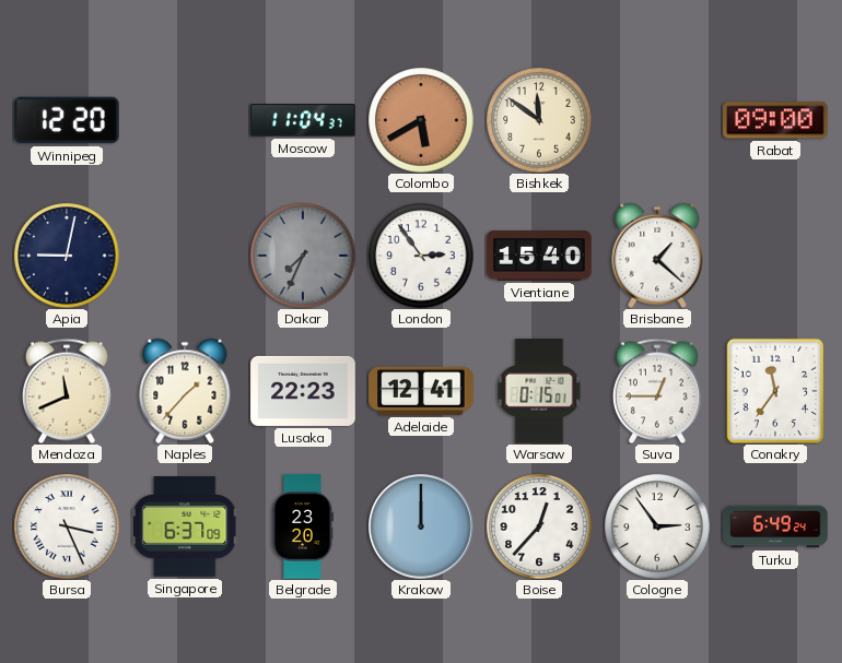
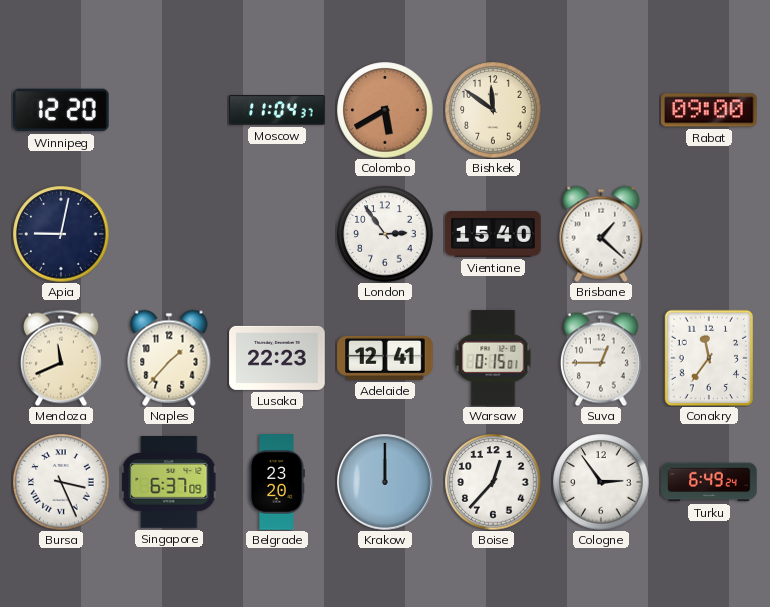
Dakar: 7:34 -> none
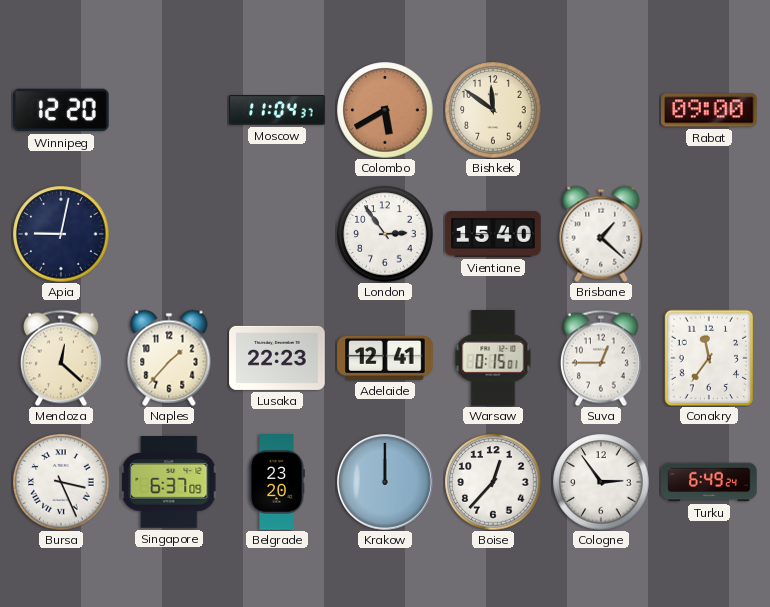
Mendoza: 11:41 -> 12:22
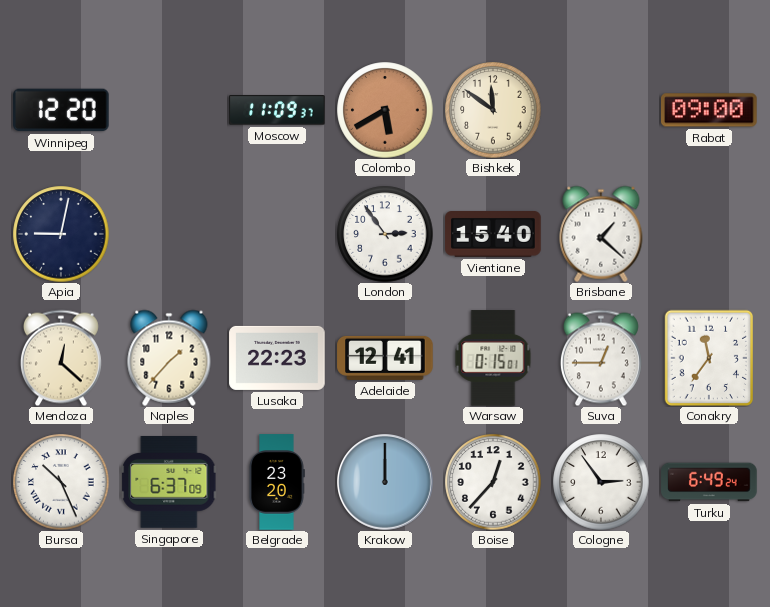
Moscow: 11:04 -> 11:09
Bursa: 3:26 -> 10:26
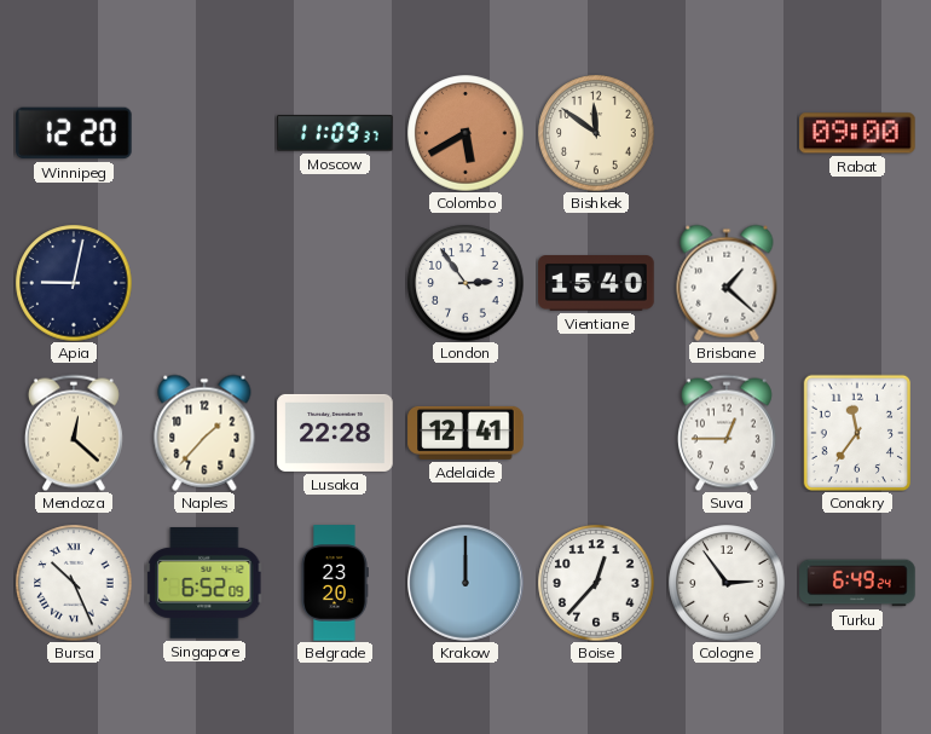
Lusaka: 22:23 -> 22:28
Warsaw: 0:15 -> none
Singapore: 6:37 -> 6:52
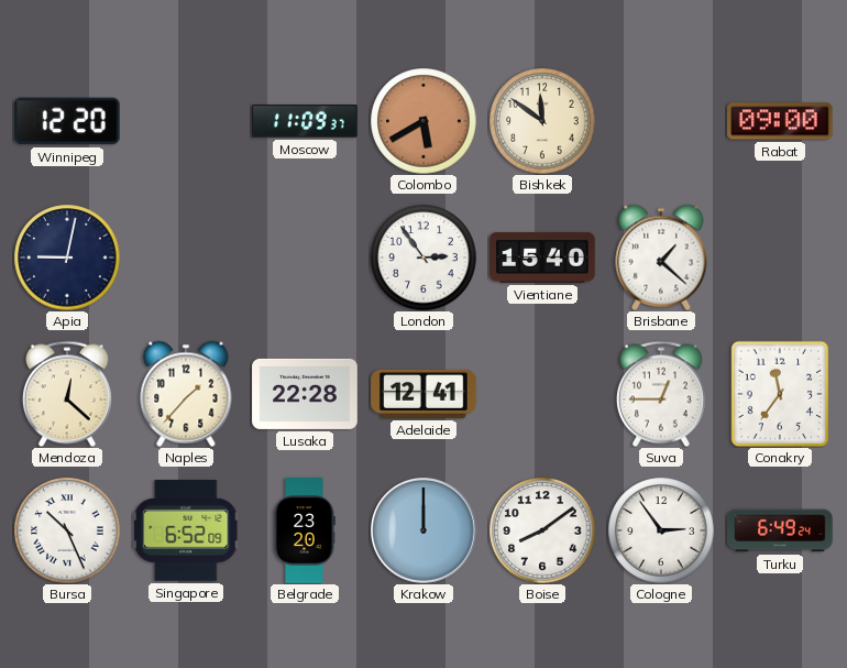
Boise: 12:37 -> 8:09
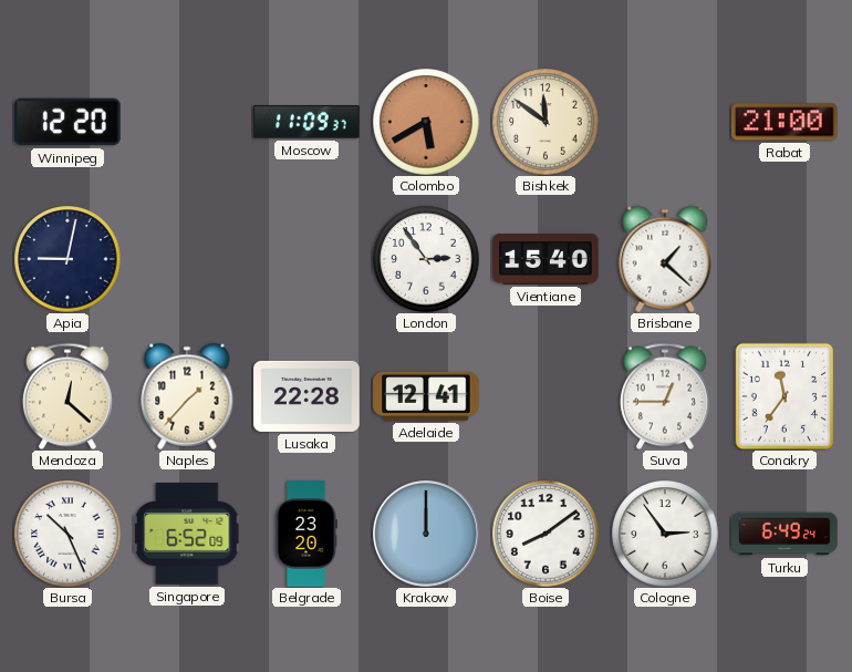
Rabat: 09:00 -> 21:00
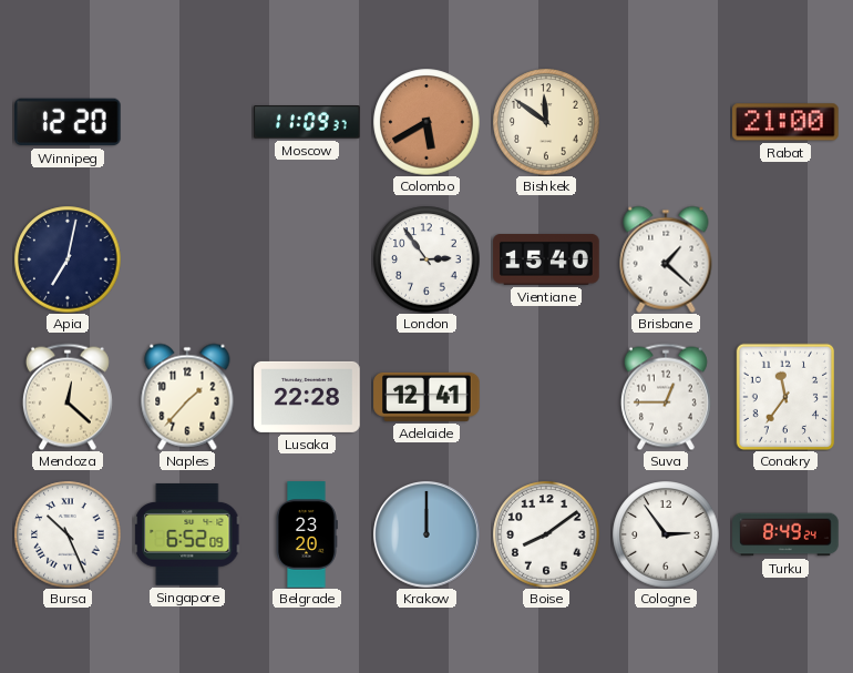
Apia: 9:02 -> 7:02
Turku: 6:49 -> 8:49
